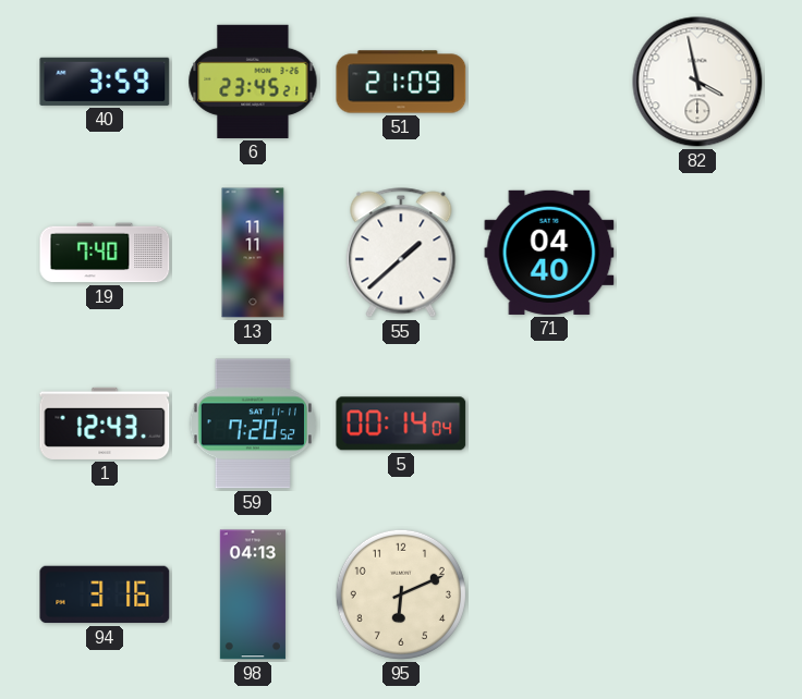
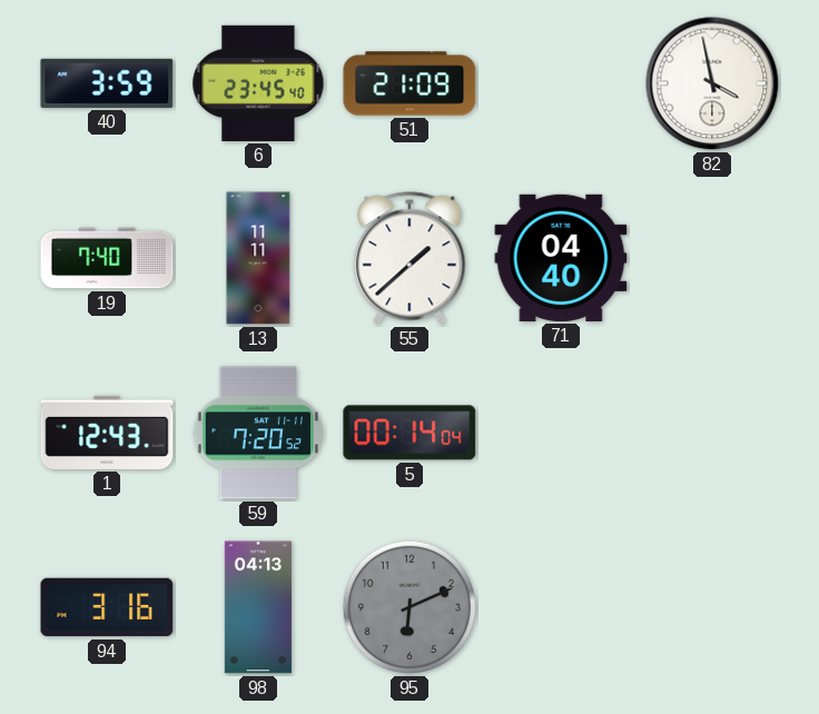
6: 23:45:21 -> 23:45:40
95 dial: cream -> grey
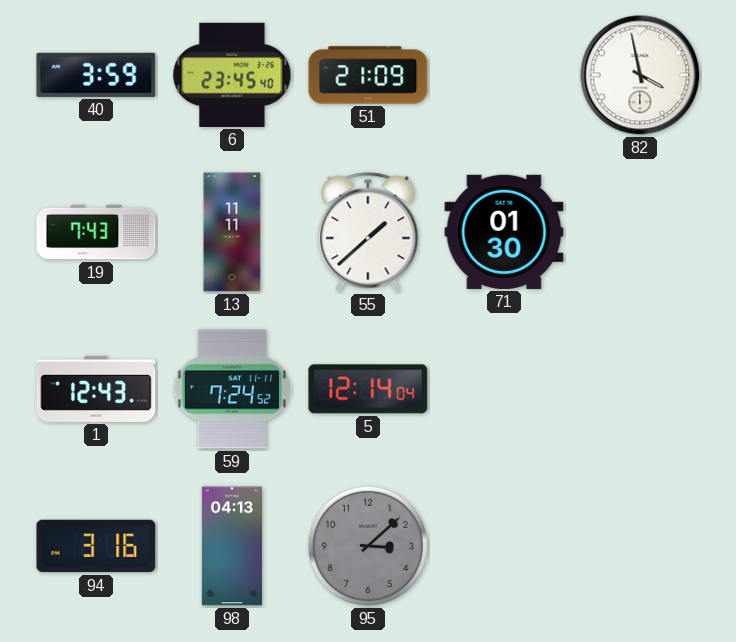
19: 7:40 -> 7:43
71: 04:40 -> 01:30
59: 7:20 -> 7:24
5: 00:14 -> 12:14
95: 6:11 -> 3:08
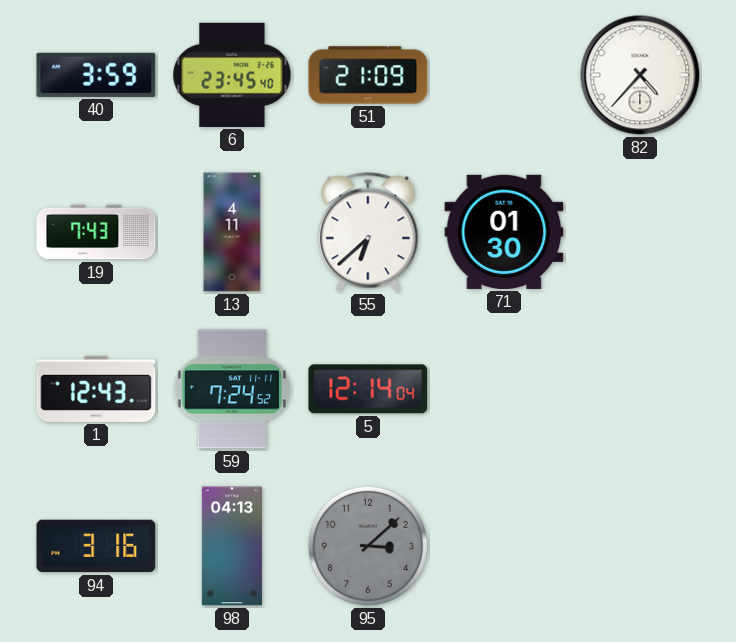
82: 3:58 -> 4:37
13: 11:11 -> 4:11
55: 1:38 -> 6:38
